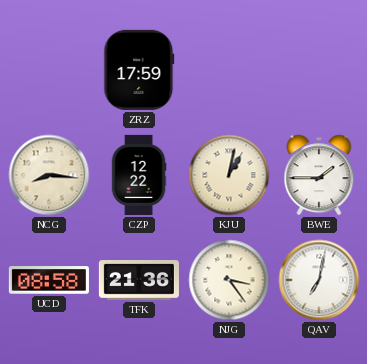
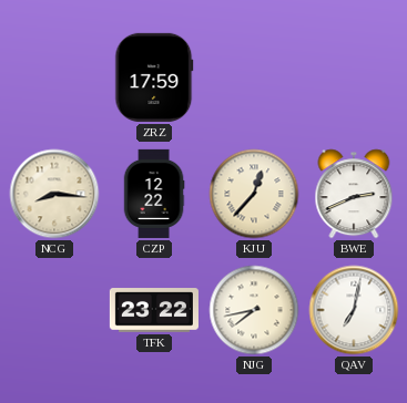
KJU: 1:02 -> 12:37
BWE: 1:45 -> 2:41
UCD: 08:58 -> none
TFK: 21:36 -> 23:22
NJG: 3:24 -> 7:43
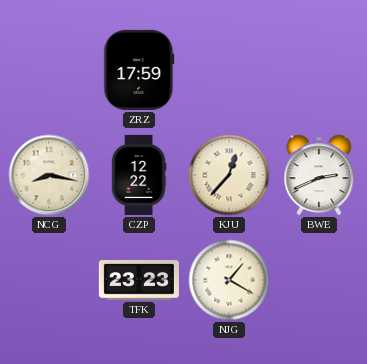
NCG: 8:16 -> 8:17
TFK: 23:22 -> 23:23
NJG: 7:43 -> 1:20
QAV: 7:02 -> none
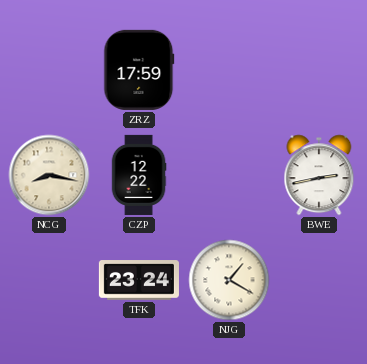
KJU: 12:37 -> none
BWE: 2:41 -> 2:43
TFK: 23:23 -> 23:24
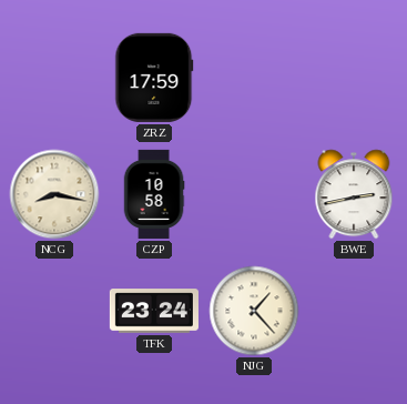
CZP: 12:22 -> 10:58
NJG: 1:20 -> 1:23
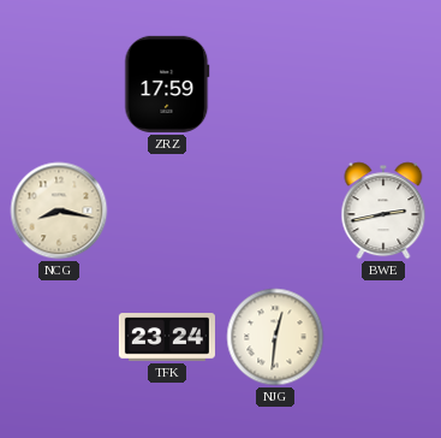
CZP: 10:58 -> none
NJG: 1:23 -> 12:31
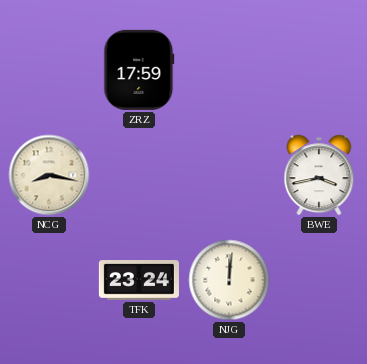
BWE: 2:43 -> 3:43
NJG: 12:31 -> 12:01
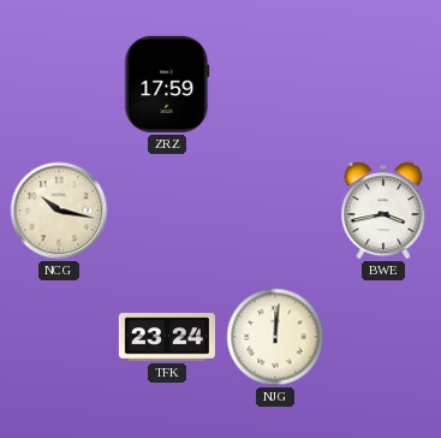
NCG: 8:17 -> 10:17
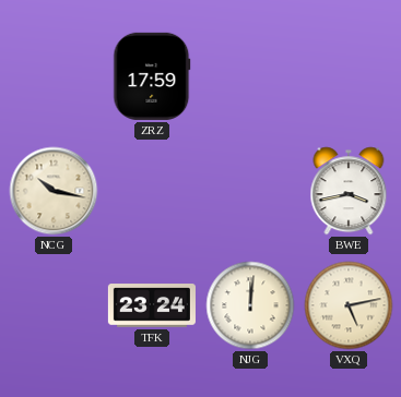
VXQ: none -> 5:13
